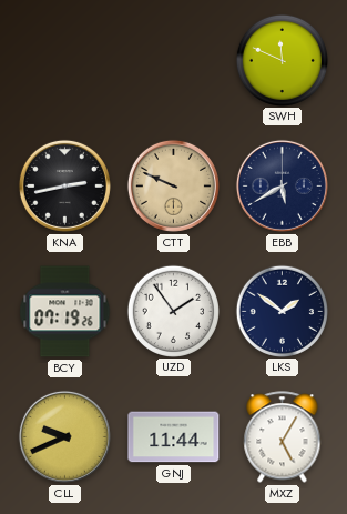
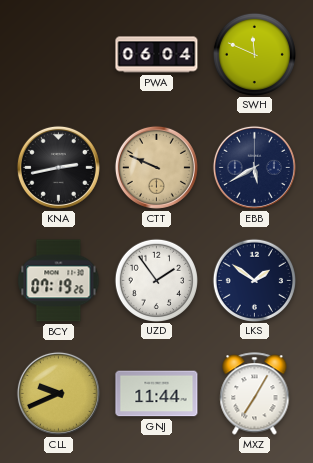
PWA: none -> 06:04
MXZ: 5:05 -> 7:05
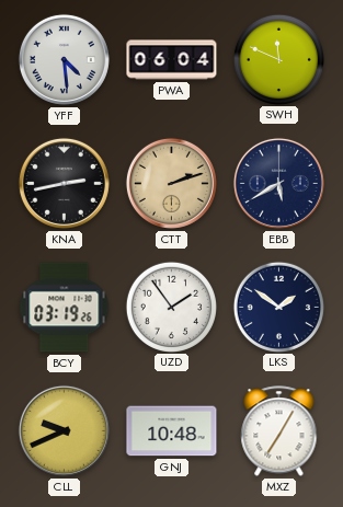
YFF: none -> 4:29
CTT: 9:49 -> 2:12
BCY: 07:19 -> 03:19
GNJ: 11:44 -> 10:48
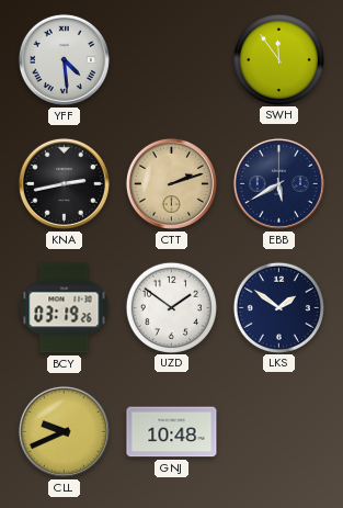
PWA: 06:04 -> none
SWH: 11:49 -> 11:54
UZD: 1:54 -> 1:51
MXZ: 7:05 -> none
